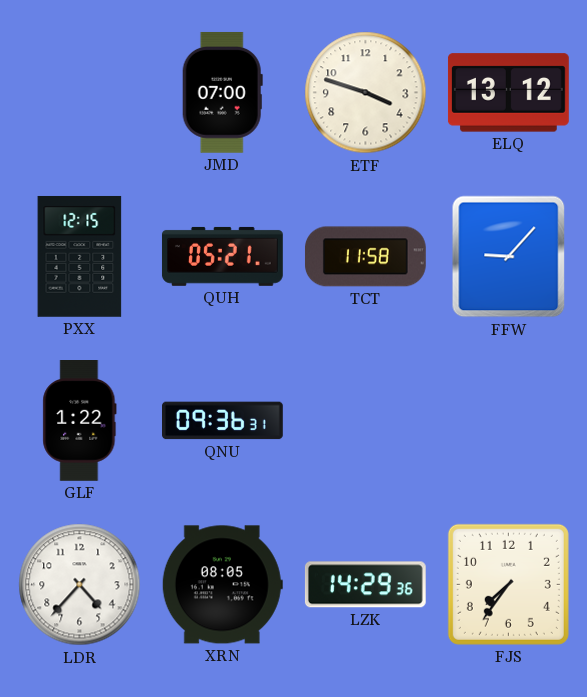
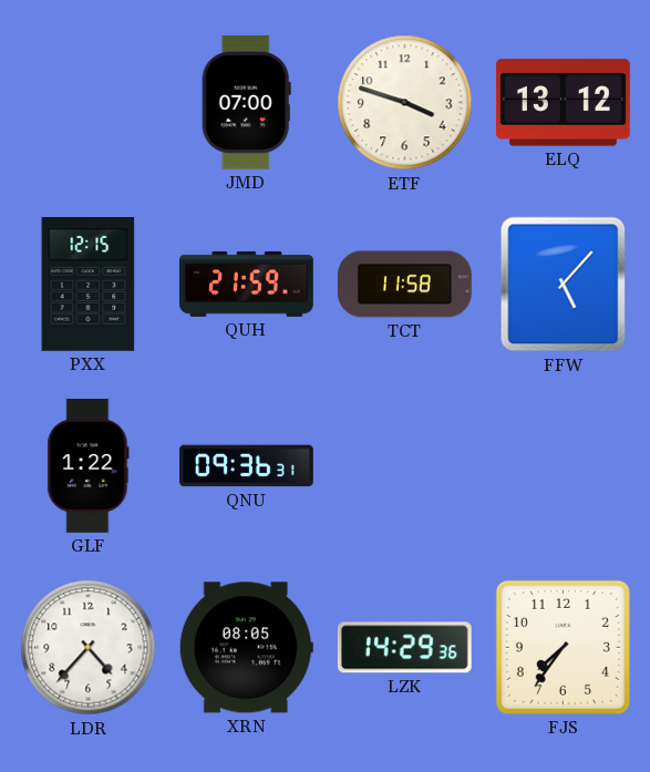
QUH: 05:21 -> 21:59
FFW: 9:07 -> 5:07
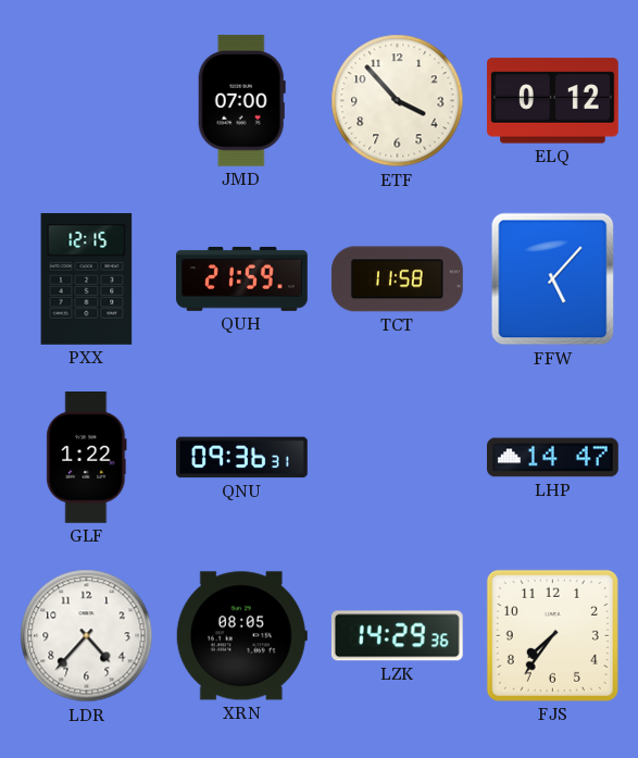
ETF: 3:48 -> 3:53
ELQ: 13:12 -> 0:12
LHP: none -> 14:47
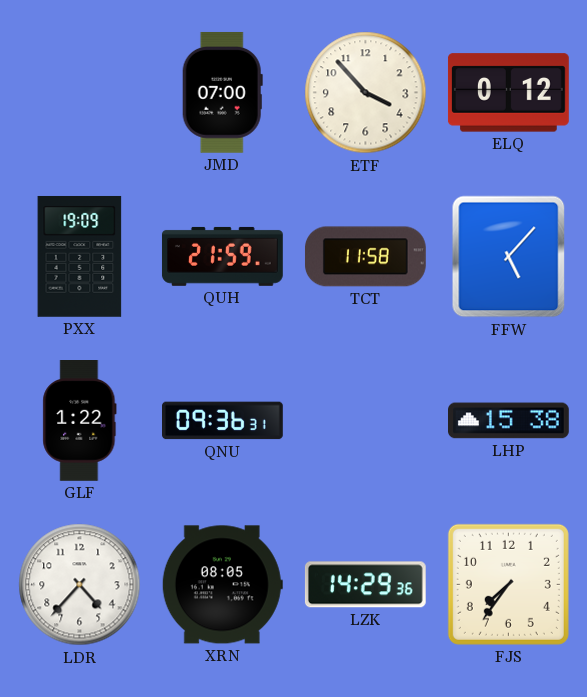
PXX: 12:15 -> 19:09
LHP: 14:47 -> 15:38
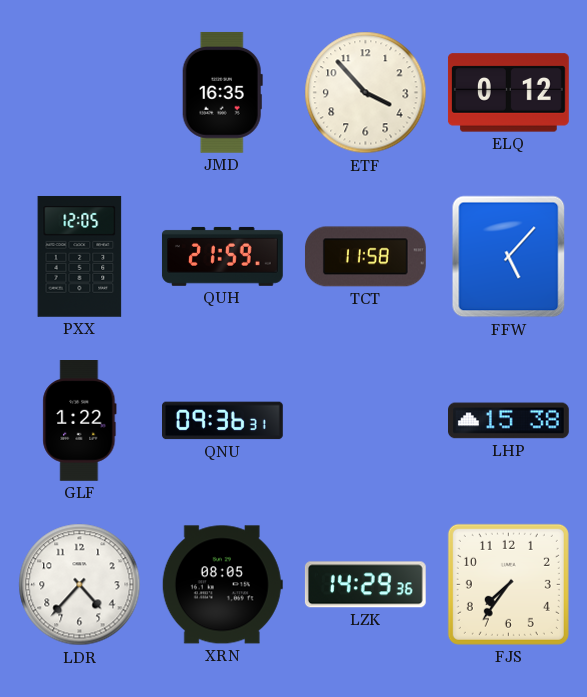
JMD: 07:00 -> 16:35
PXX: 19:09 -> 12:05
